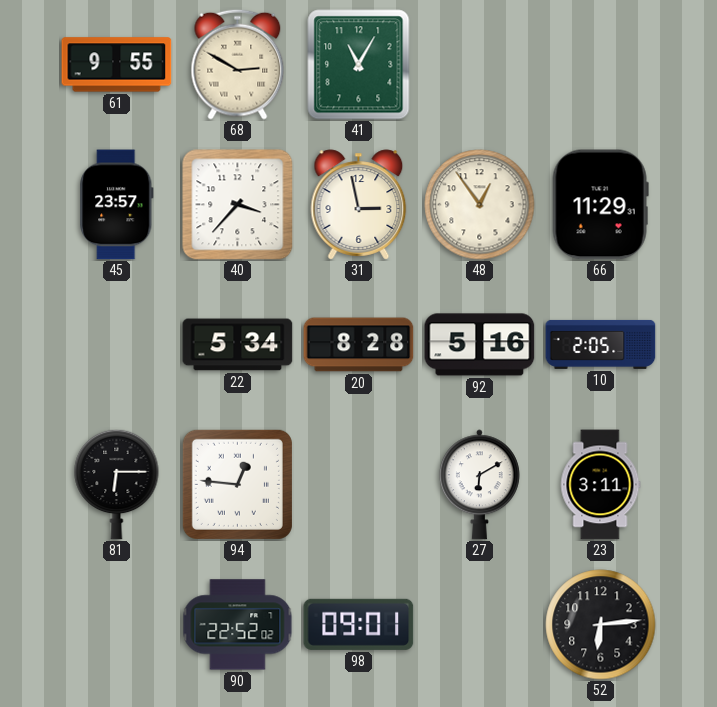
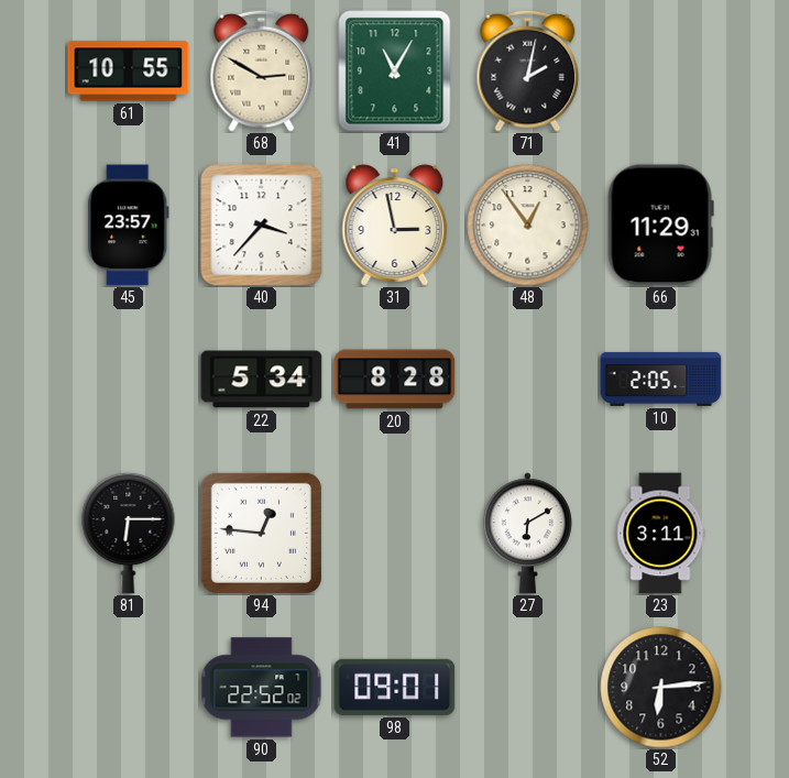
61: 9:55 -> 10:55
71: none -> 2:02
92: 5:16 -> none
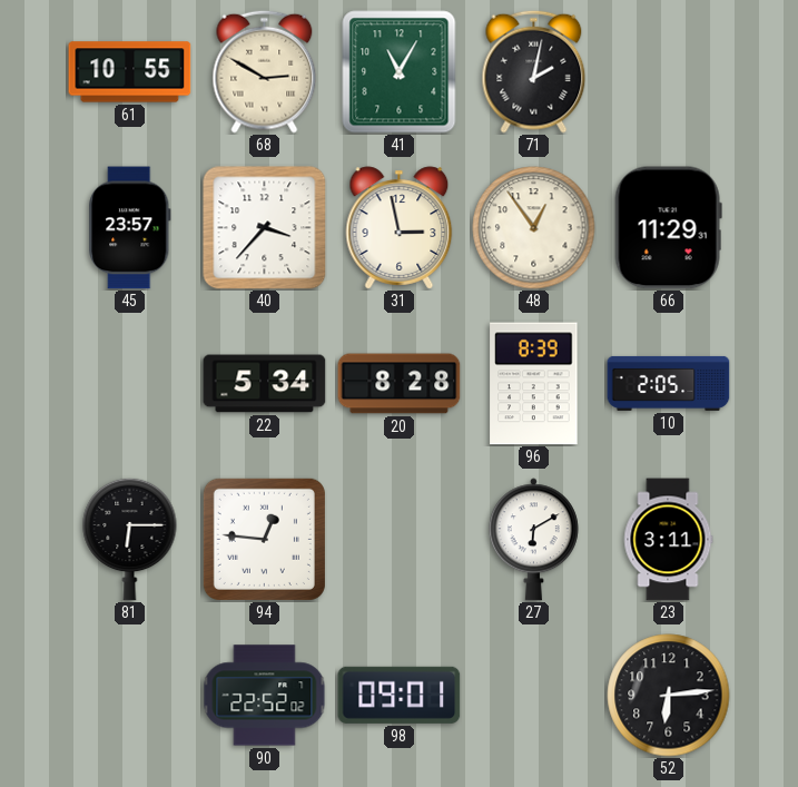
96: none -> 8:39
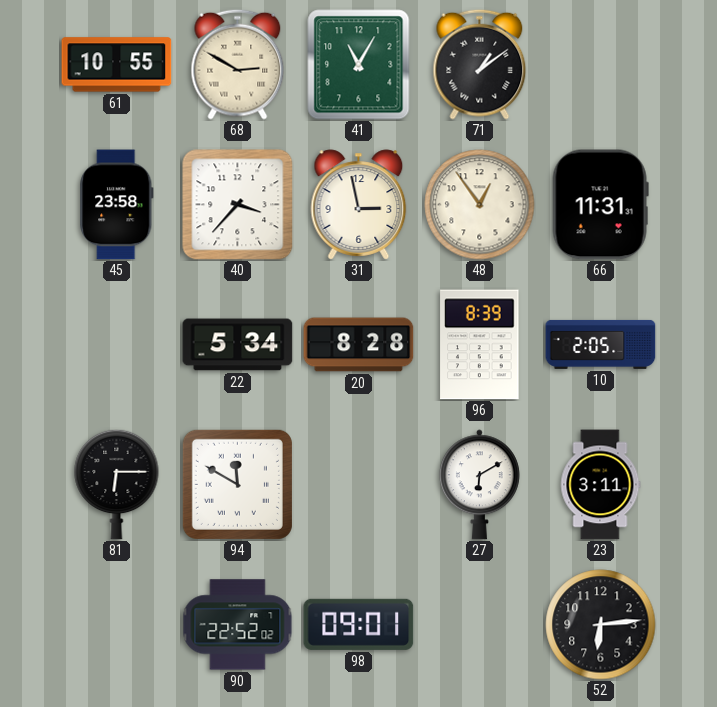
71: 2:02 -> 1:09
45: 23:57 -> 23:58
66: 11:29 -> 11:31
94: 12:46 -> 11:50
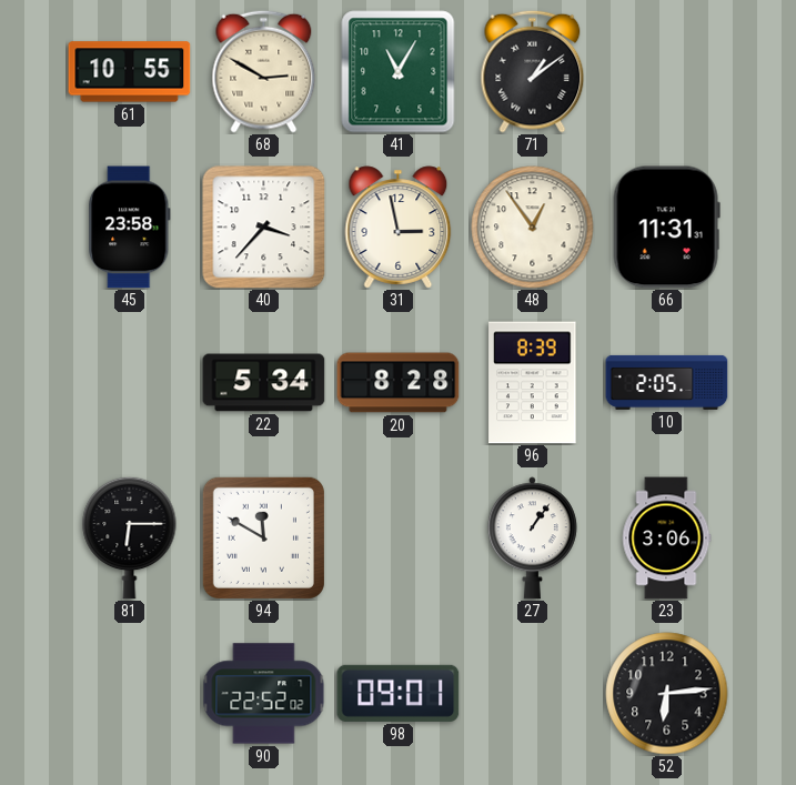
27: 6:10 -> 1:06
23: 3:11 -> 3:06
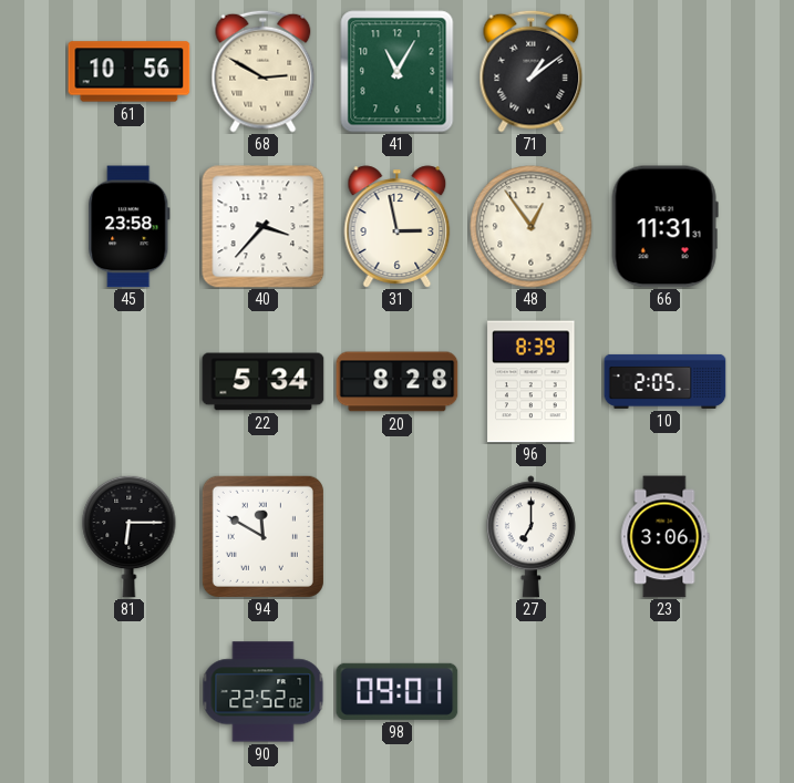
61: 10:55 -> 10:56
27: 1:06 -> 7:00
52: 6:14 -> none
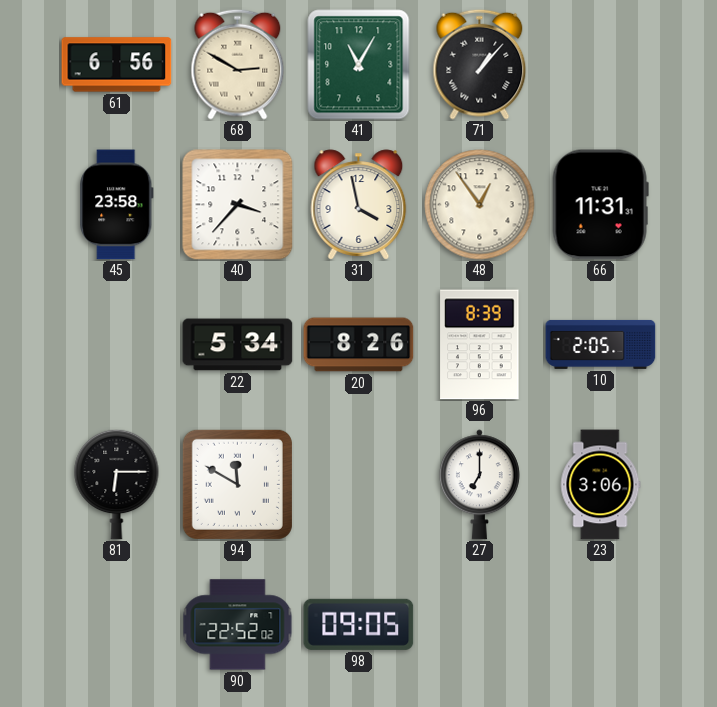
61: 10:56 -> 6:56
71: 1:09 -> 1:07
31: 2:58 -> 3:58
20: 8:28 -> 8:26
98: 09:01 -> 09:05
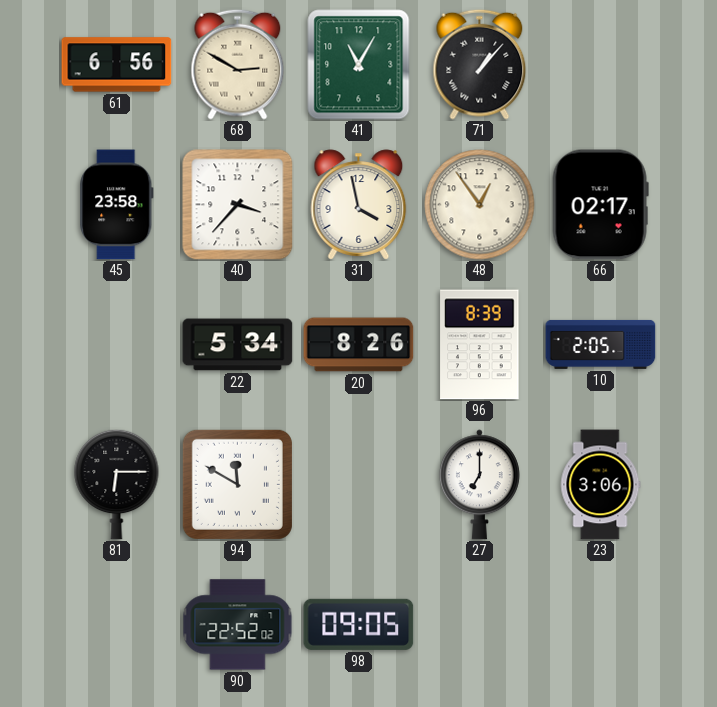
66: 11:31 -> 02:17
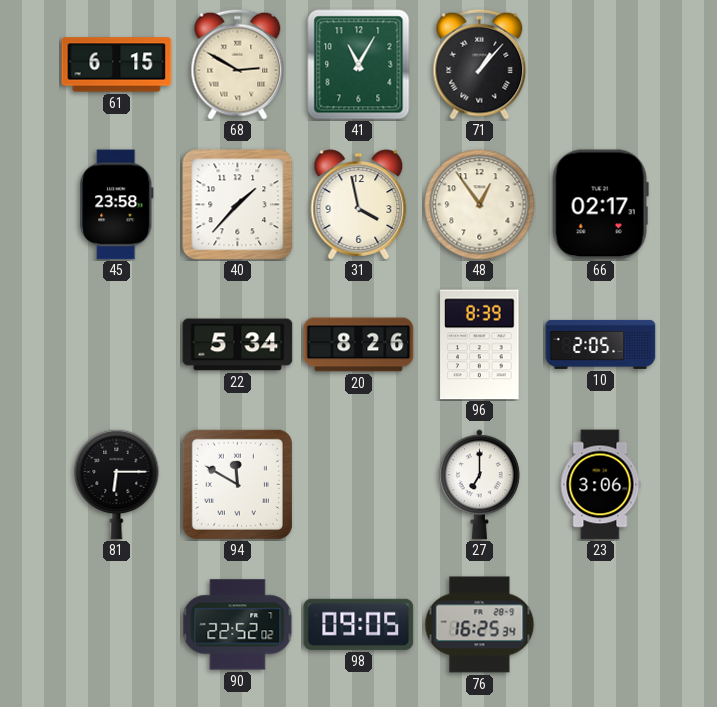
61: 6:56 -> 6:15
40: 3:37 -> 1:37
76: none -> 16:25
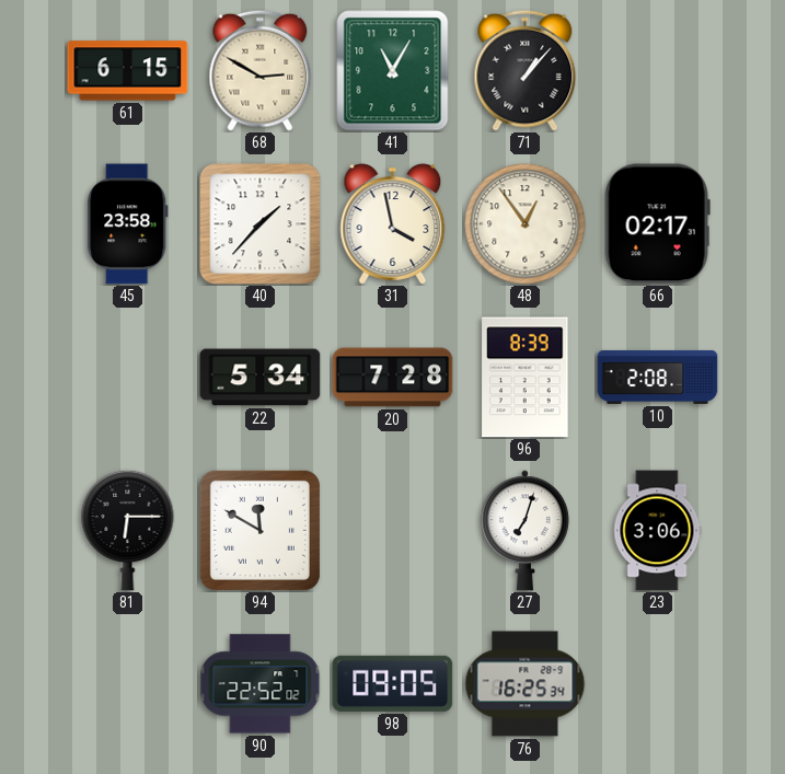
20: 8:26 -> 7:28
10: 2:05 -> 2:08
27: 7:00 -> 7:03
